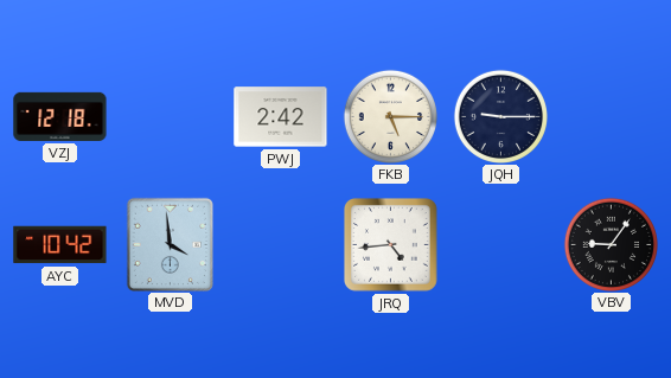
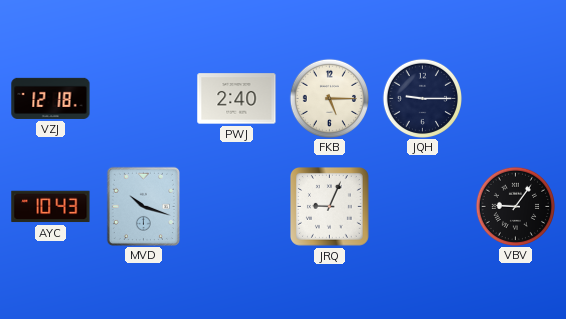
PWJ: 2:42 -> 2:40
AYC: 10:42 -> 10:43
MVD: 3:59 -> 10:18
JRQ: 4:44 -> 9:04
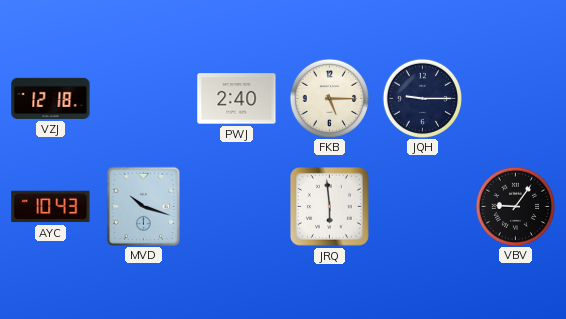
JRQ: 9:04 -> 5:59
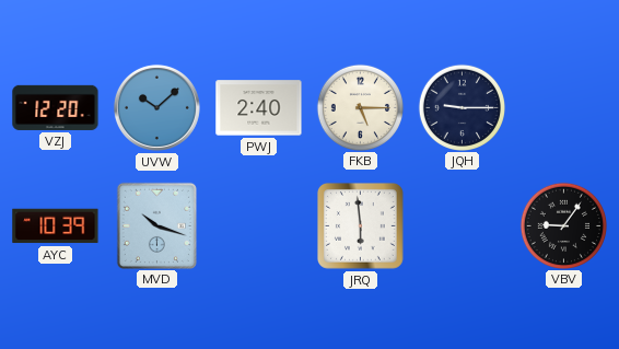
VZJ: 12:18 -> 12:20
UVW: none -> 10:08
AYC: 10:43 -> 10:39
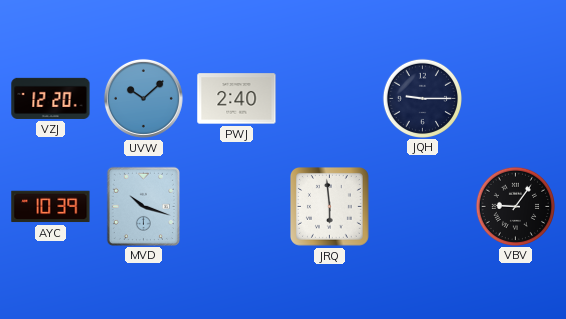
FKB: 5:15 -> none
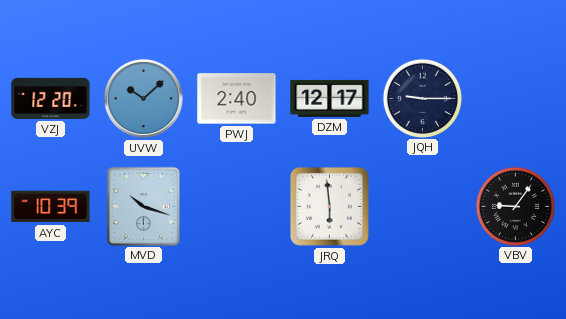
DZM: none -> 12:17
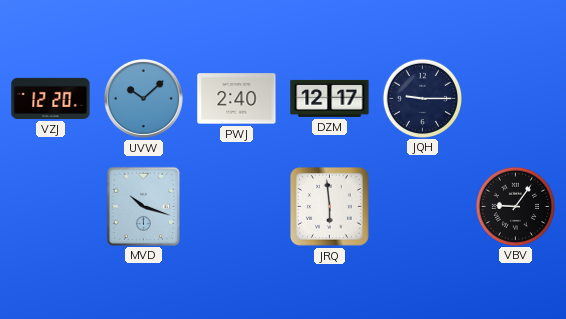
AYC: 10:39 -> none
